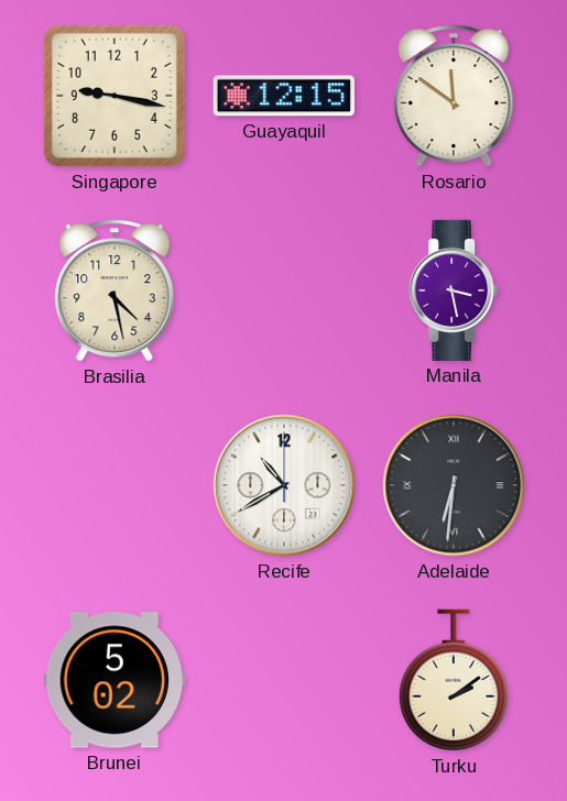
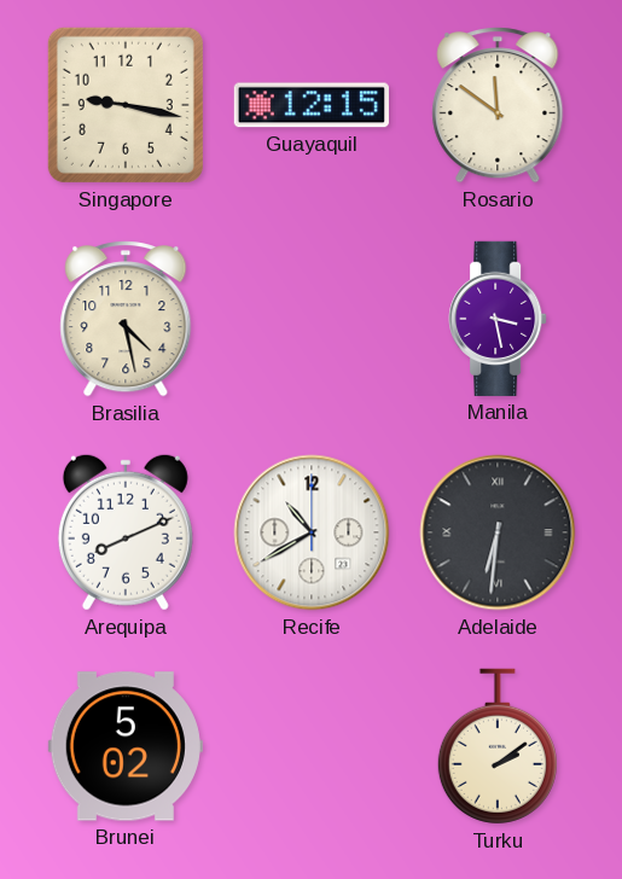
Arequipa: none -> 8:11
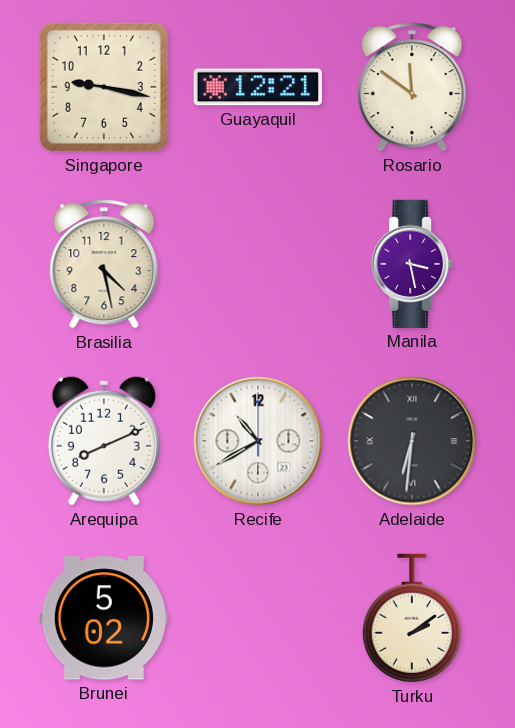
Guayaquil: 12:15 -> 12:21
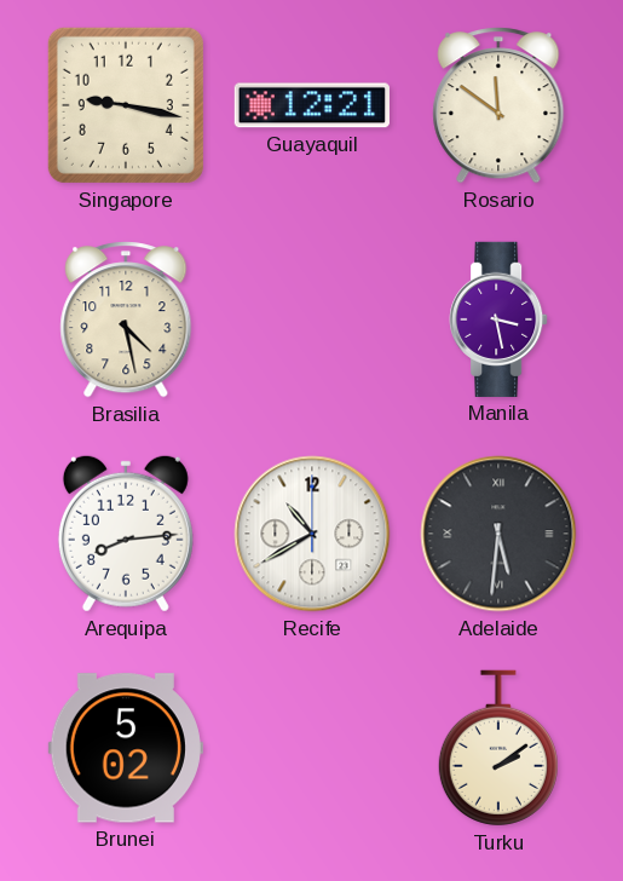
Arequipa: 8:11 -> 8:14
Adelaide: 6:31 -> 5:31
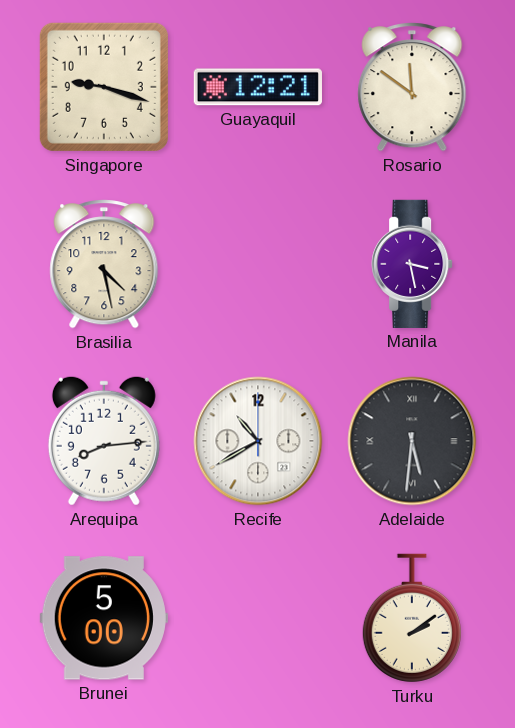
Singapore: 9:17 -> 9:18
Brunei: 5:02 -> 5:00
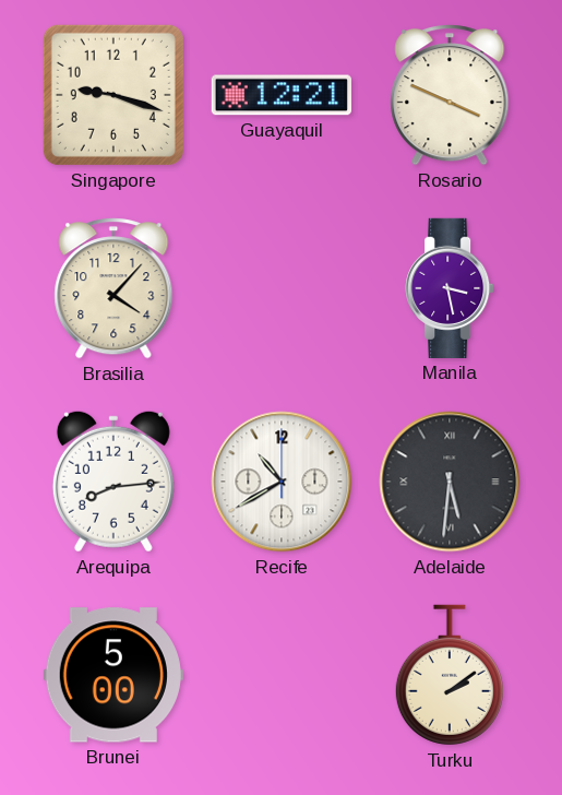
Rosario: 11:51 -> 3:49
Brasilia: 4:28 -> 4:07
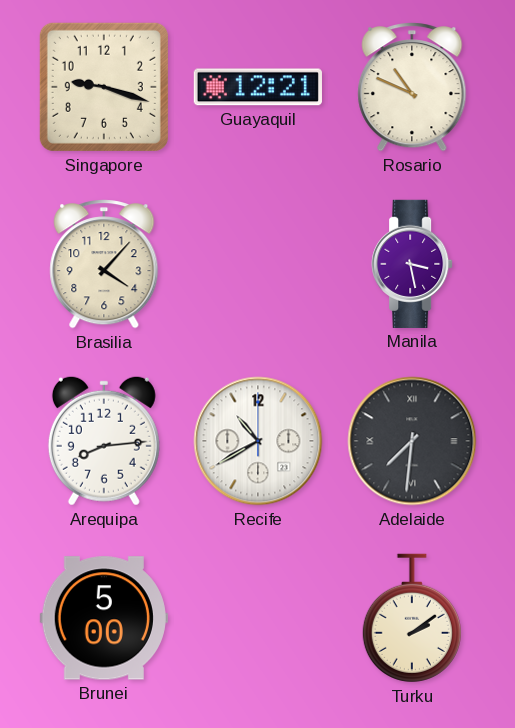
Rosario: 3:49 -> 10:49
Adelaide: 5:31 -> 7:31
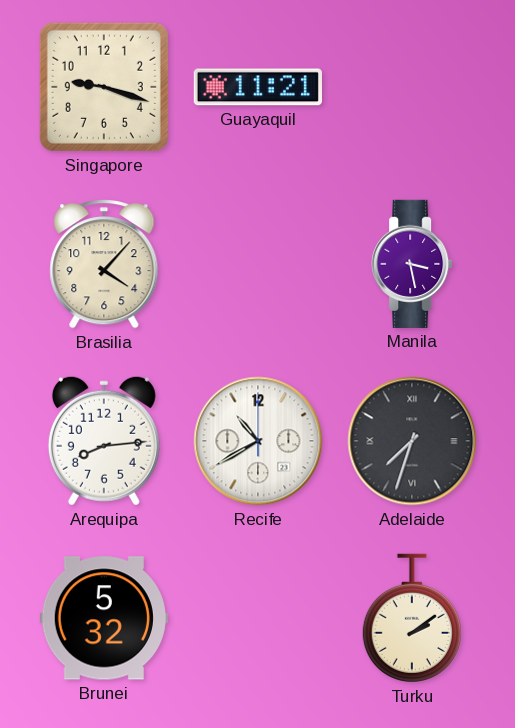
Guayaquil: 12:21 -> 11:21
Rosario: 10:49 -> none
Adelaide: 7:31 -> 7:33
Brunei: 5:00 -> 5:32
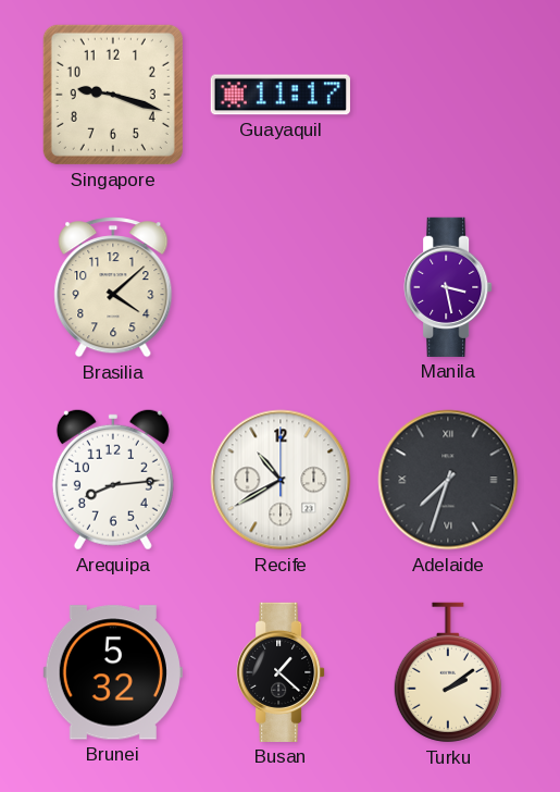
Guayaquil: 11:21 -> 11:17
Brasilia: 4:07 -> 4:08
Busan: none -> 1:22
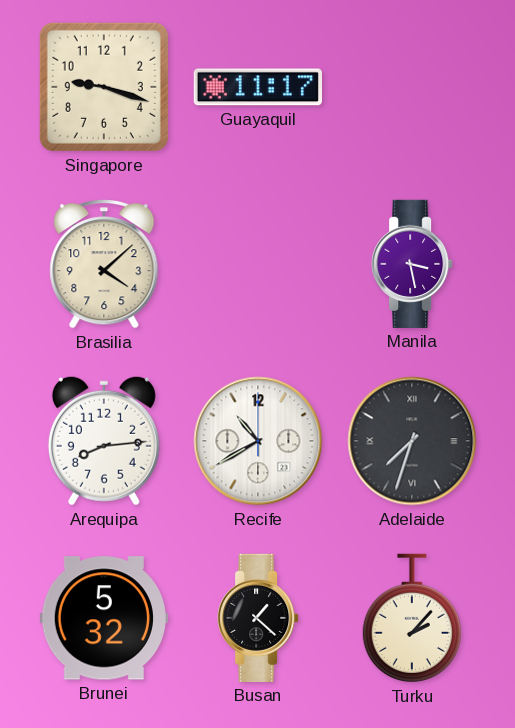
Turku: 2:09 -> 2:07
